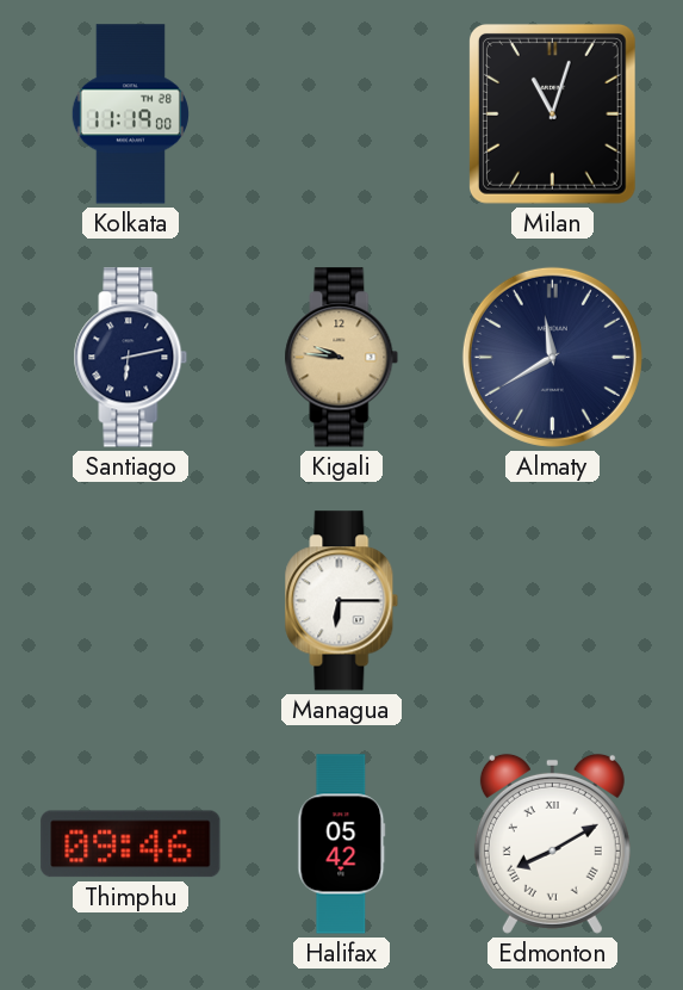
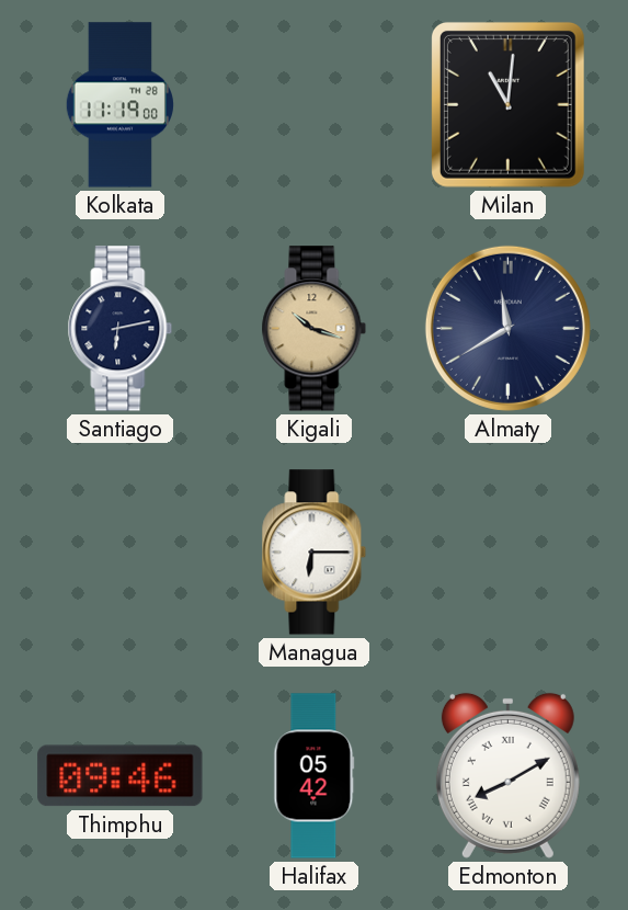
Milan: 11:03 -> 11:01
Kigali: 9:46 -> 10:18
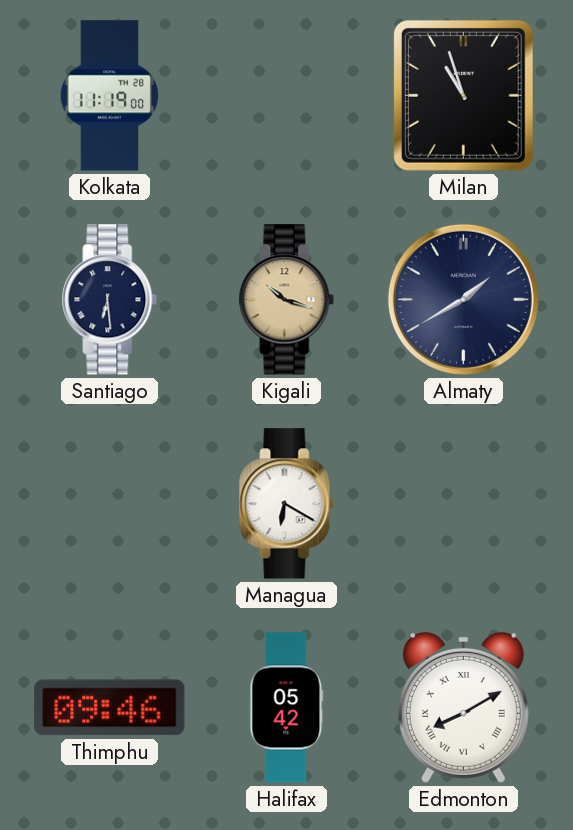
Milan: 11:01 -> 10:57
Santiago: 6:13 -> 6:29
Almaty: 11:40 -> 1:40
Managua: 6:15 -> 6:20
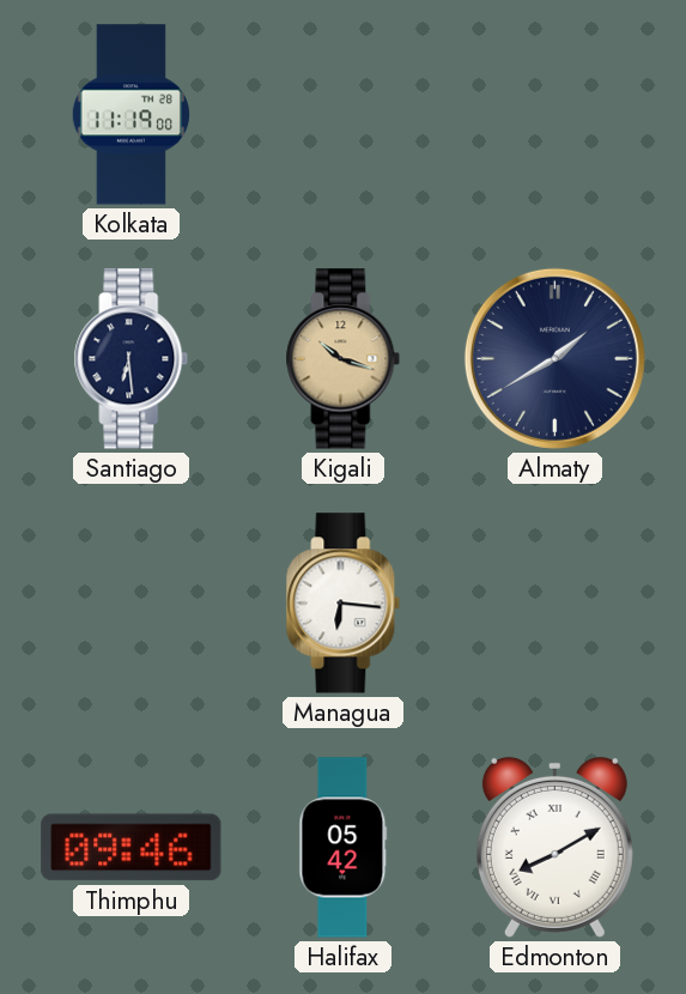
Milan: 10:57 -> none
Managua: 6:20 -> 6:16
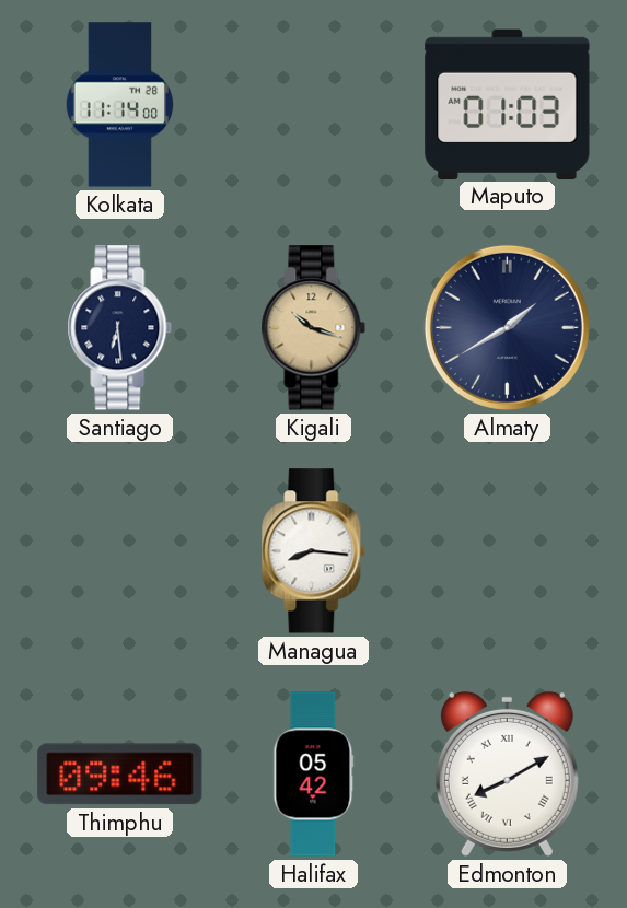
Kolkata: 11:19 -> 11:14
Maputo: none -> 01:03
Managua: 6:16 -> 8:16
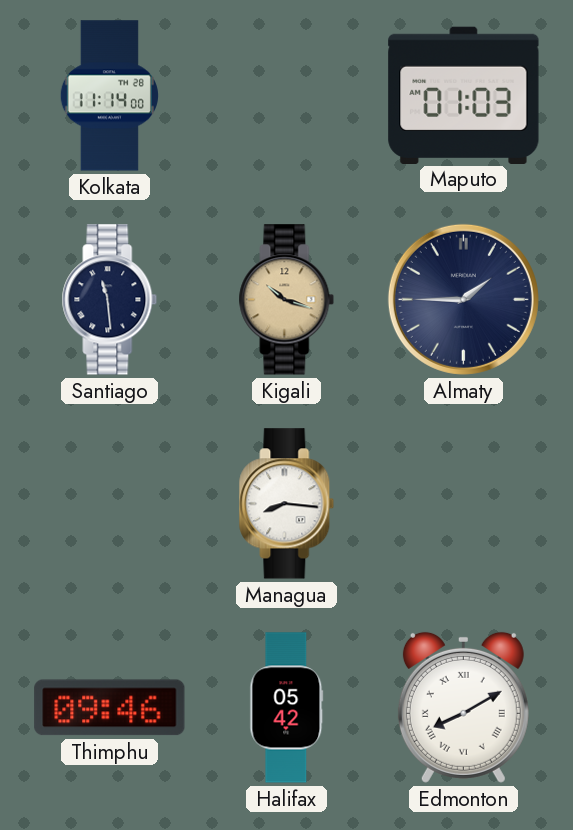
Santiago: 6:29 -> 11:29
Almaty: 1:40 -> 1:45
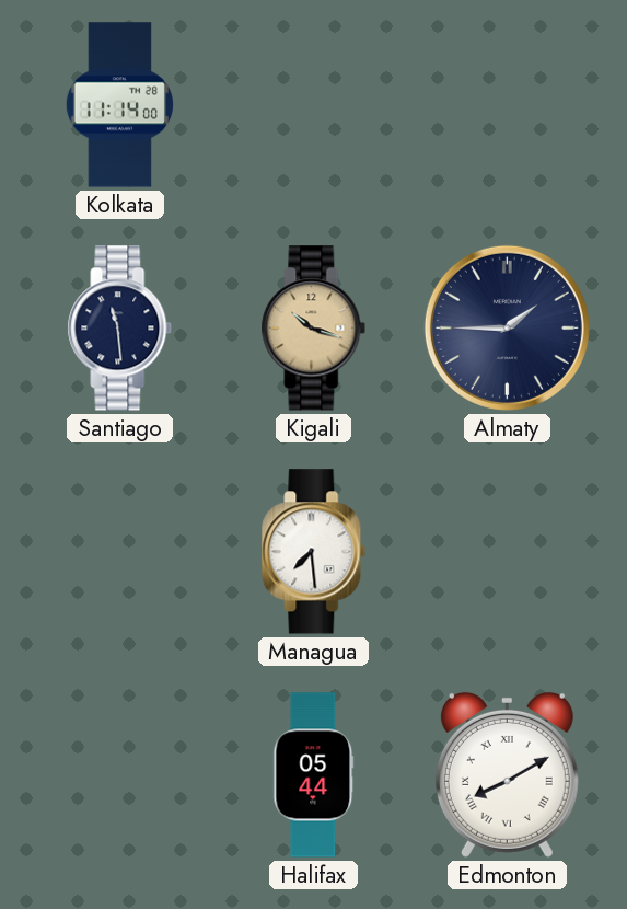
Maputo: 01:03 -> none
Managua: 8:16 -> 7:29
Thimphu: 09:46 -> none
Halifax: 05:42 -> 05:44
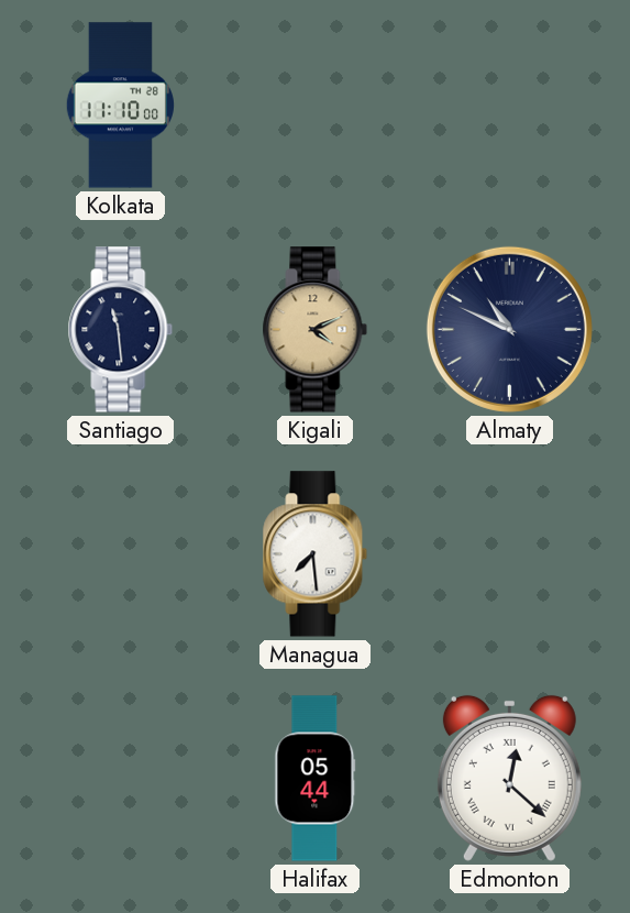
Kolkata: 11:14 -> 11:10
Kigali: 10:18 -> 4:11
Almaty: 1:45 -> 10:49
Edmonton: 8:10 -> 12:22
